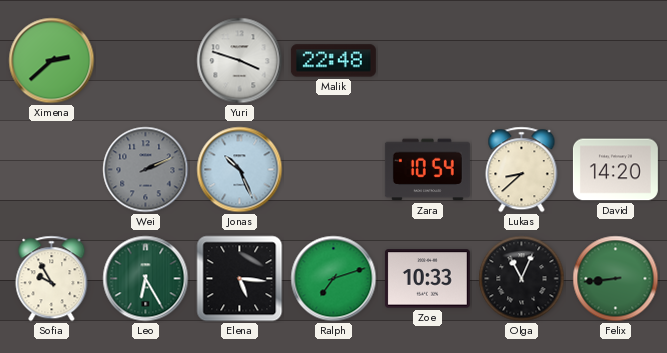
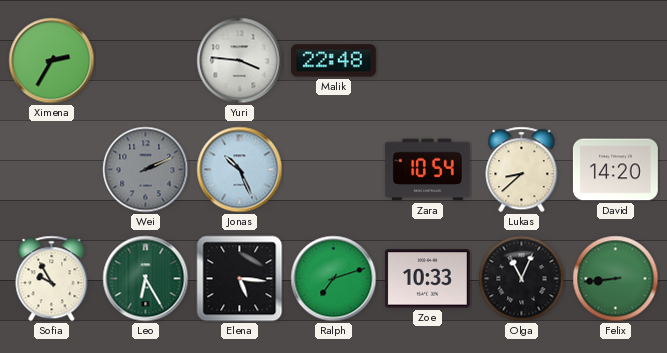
Ximena: 2:38 -> 2:35
Yuri: 3:48 -> 3:46
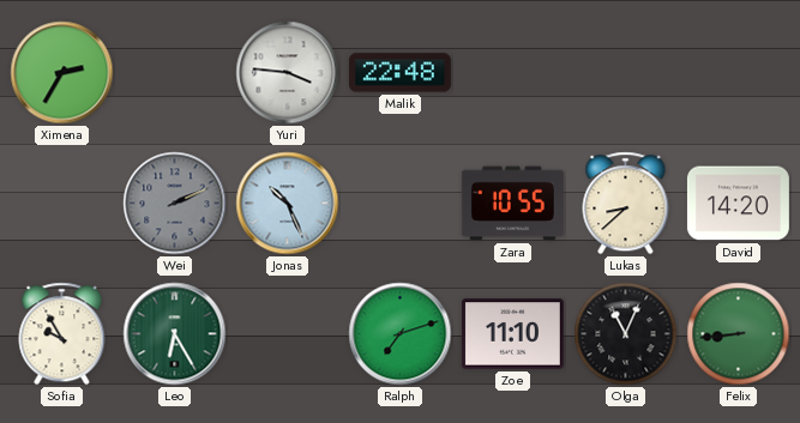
Zara: 10:54 -> 10:55
Elena: 5:16 -> none
Zoe: 10:33 -> 11:10
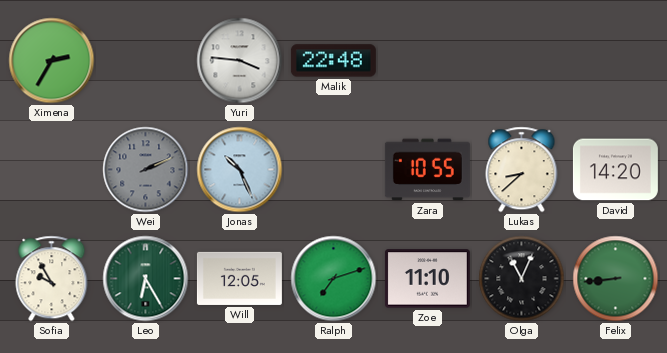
Will: none -> 12:05
